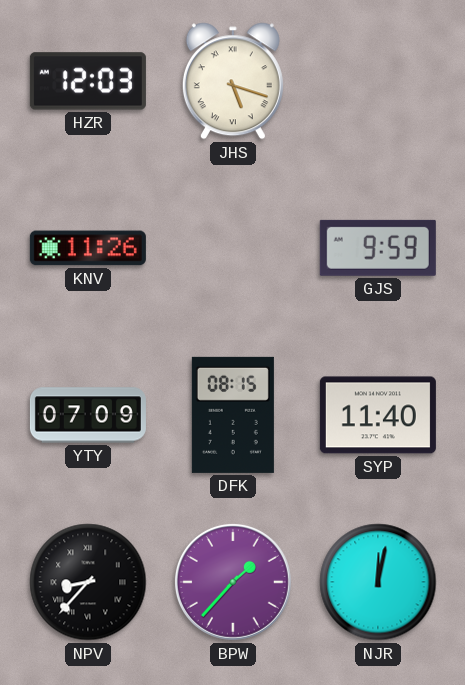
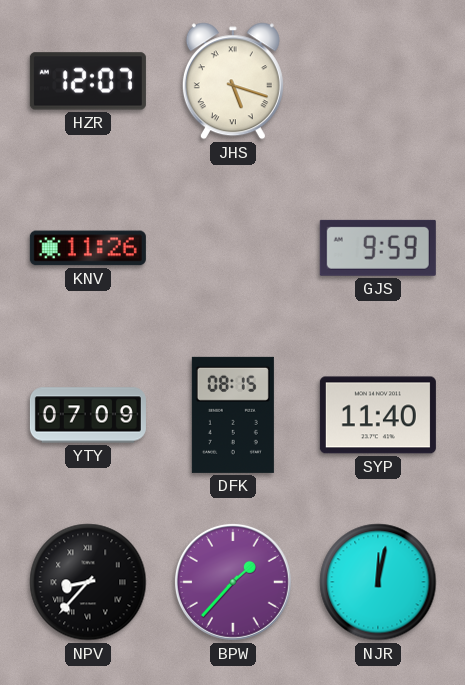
HZR: 12:03 -> 12:07
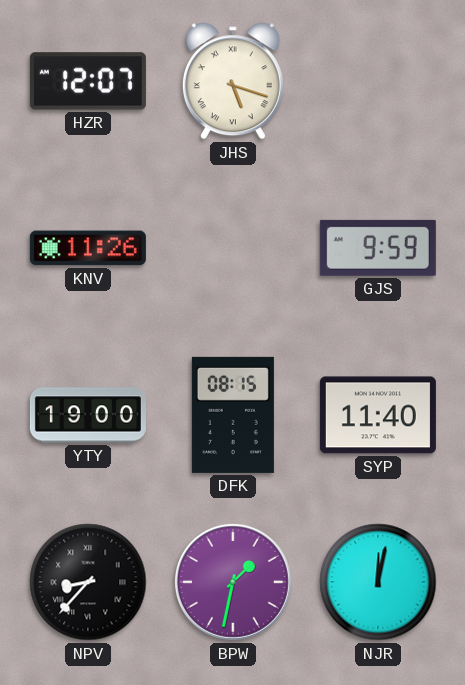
YTY: 07:09 -> 19:00
BPW: 1:37 -> 1:32
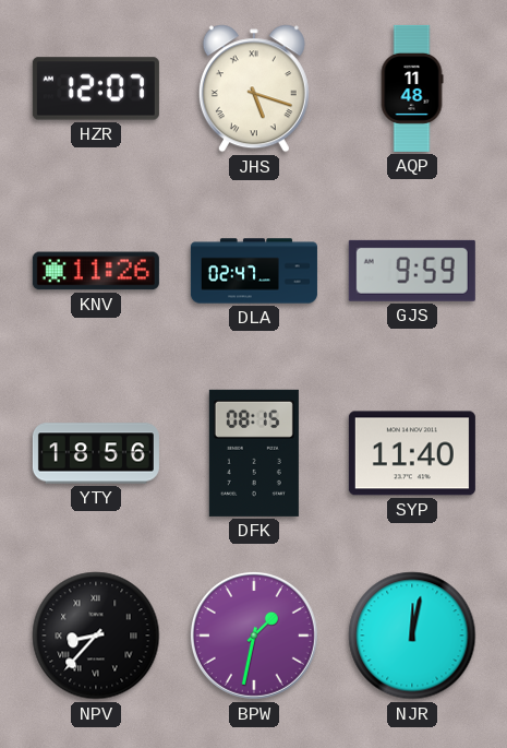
AQP: none -> 11:48
DLA: none -> 02:47
YTY: 19:00 -> 18:56
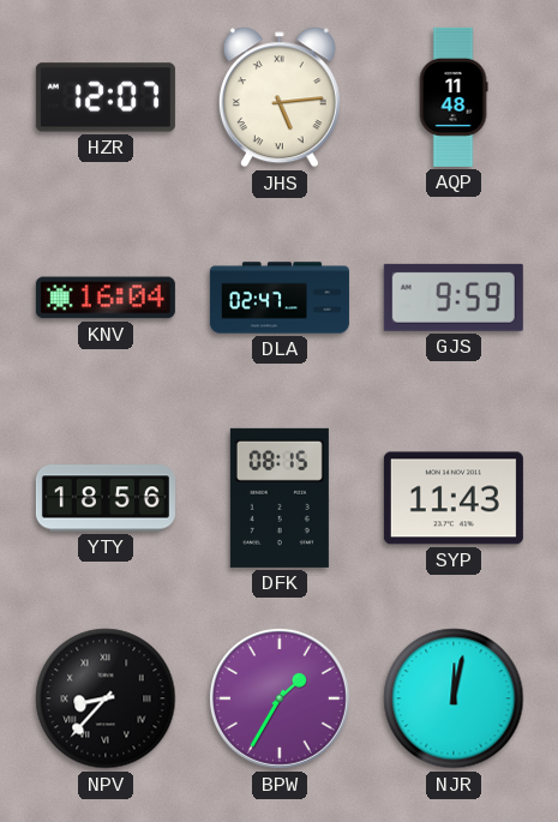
JHS: 5:18 -> 5:14
KNV: 11:26 -> 16:04
SYP: 11:40 -> 11:43
BPW: 1:32 -> 1:35
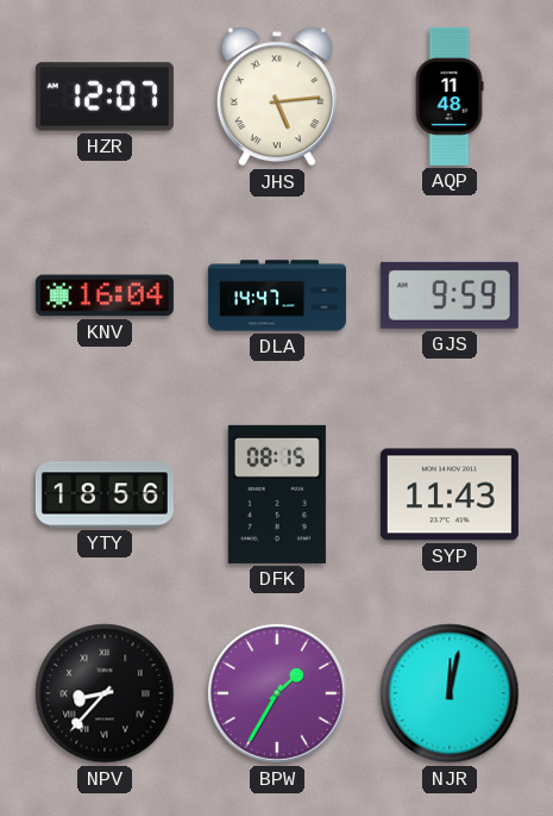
DLA: 02:47 -> 14:47
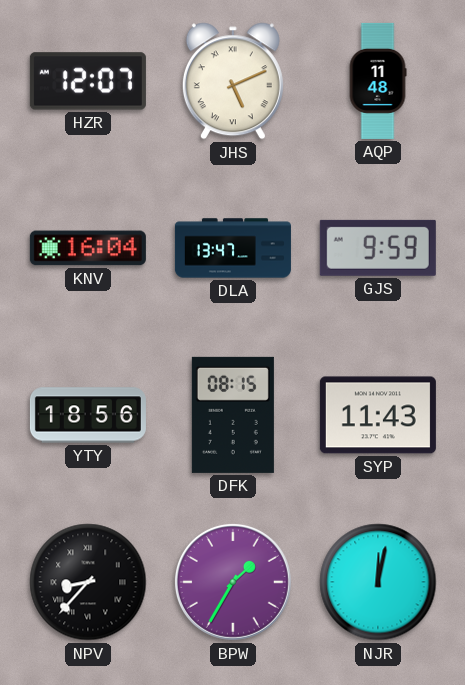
JHS: 5:14 -> 5:11
DLA: 14:47 -> 13:47
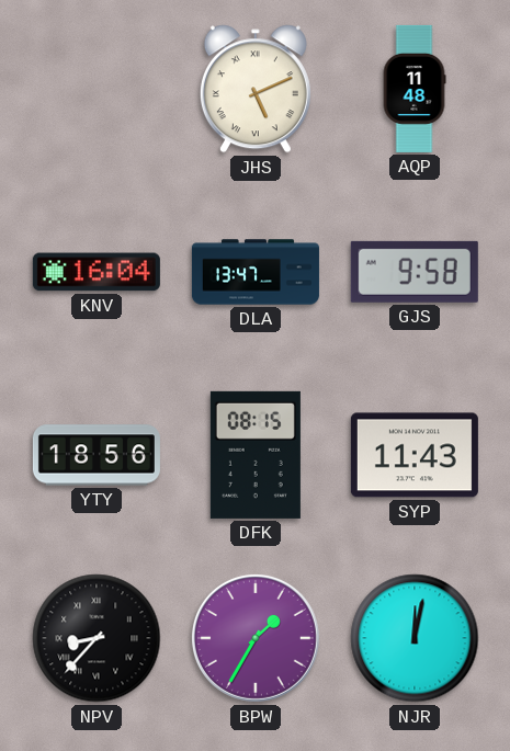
HZR: 12:07 -> none
GJS: 9:59 -> 9:58
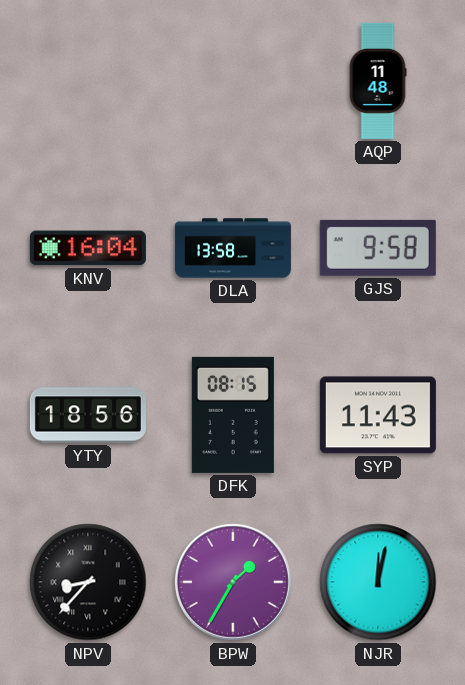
JHS: 5:11 -> none
DLA: 13:47 -> 13:58
